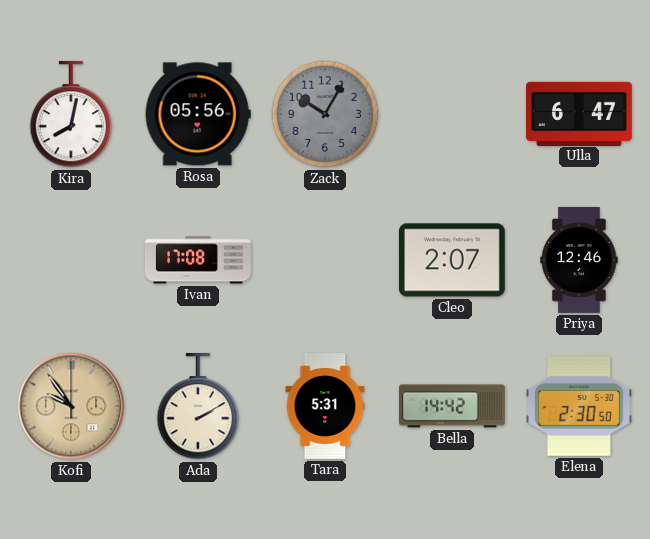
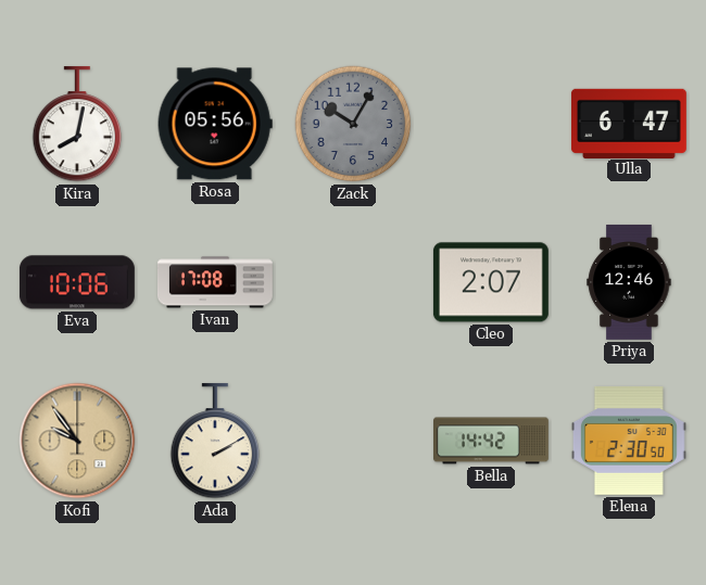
Eva: none -> 10:06
Tara: 5:31 -> none
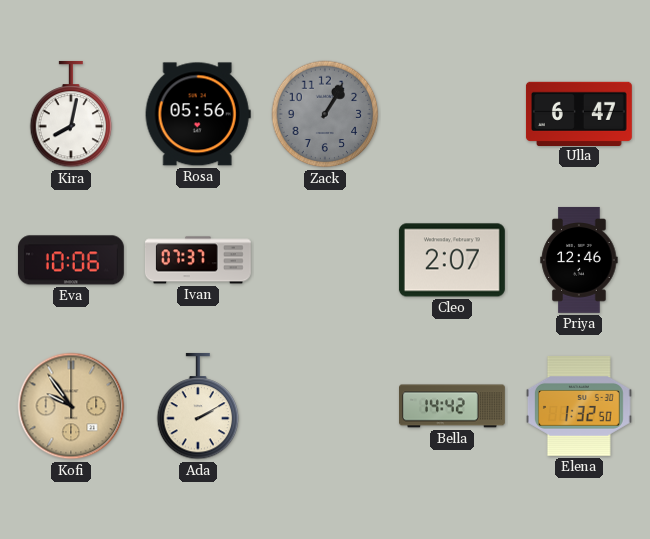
Zack: 10:05 -> 1:05
Ivan: 17:08 -> 07:37
Elena: 2:30 -> 1:32
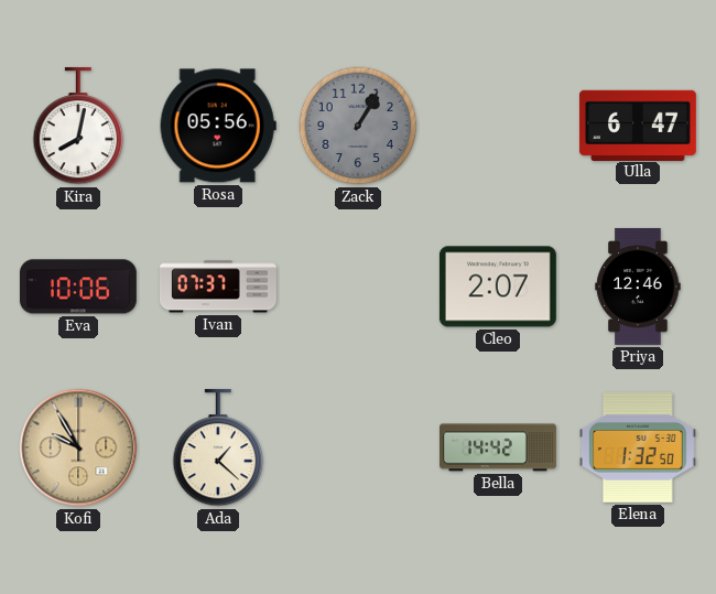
Kofi: 9:54 -> 9:55
Ada: 2:10 -> 1:22
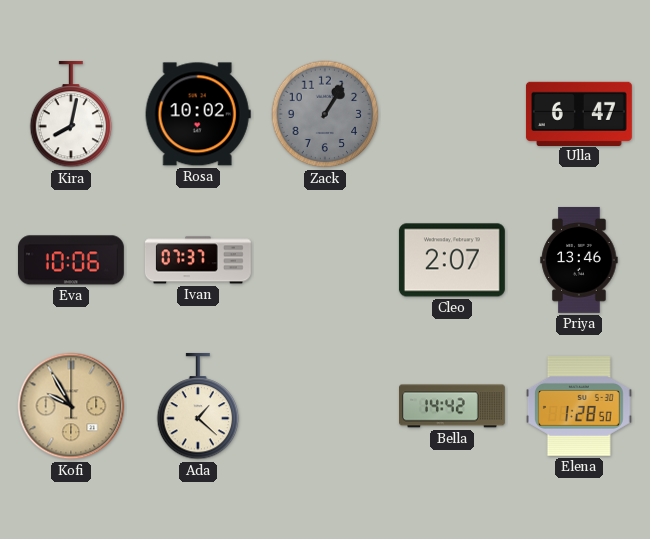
Rosa: 05:56 -> 10:02
Priya: 12:46 -> 13:46
Elena: 1:32 -> 1:28
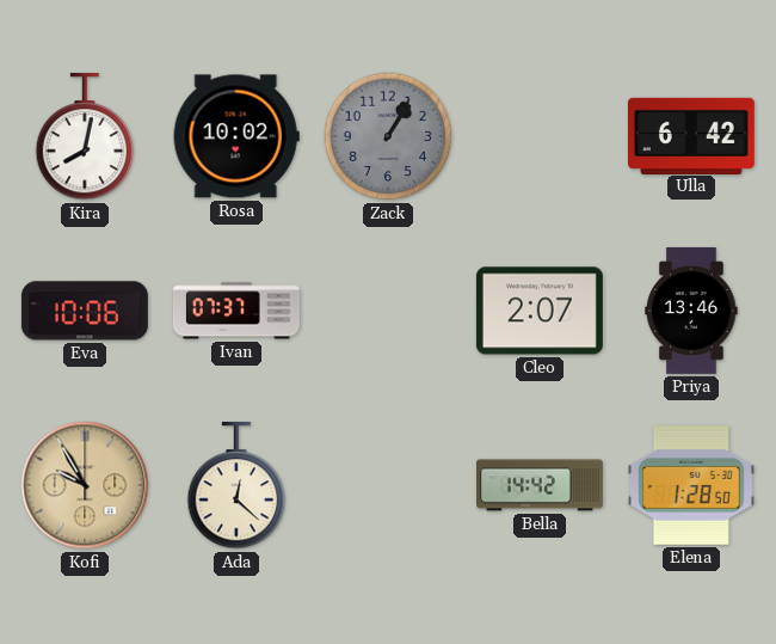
Ulla: 6:47 -> 6:42
Ada: 1:22 -> 12:22
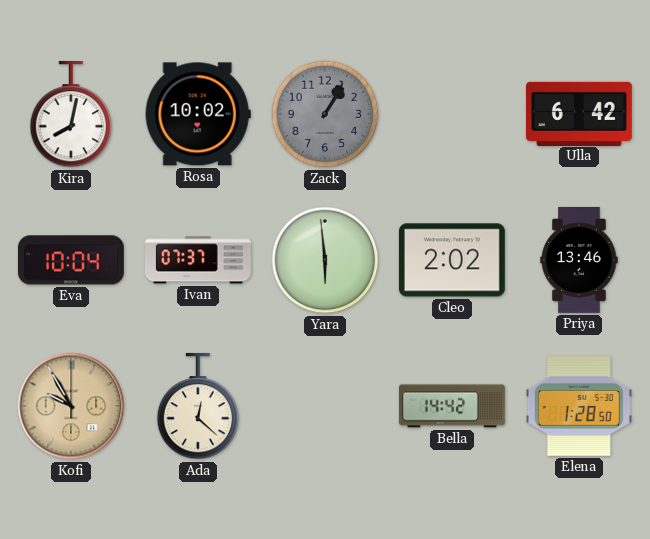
Eva: 10:06 -> 10:04
Yara: none -> 5:59
Cleo: 2:07 -> 2:02
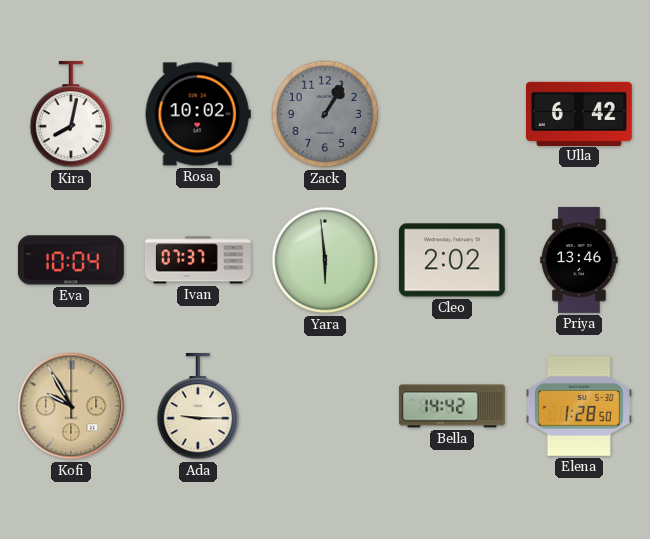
Ada: 12:22 -> 9:15
